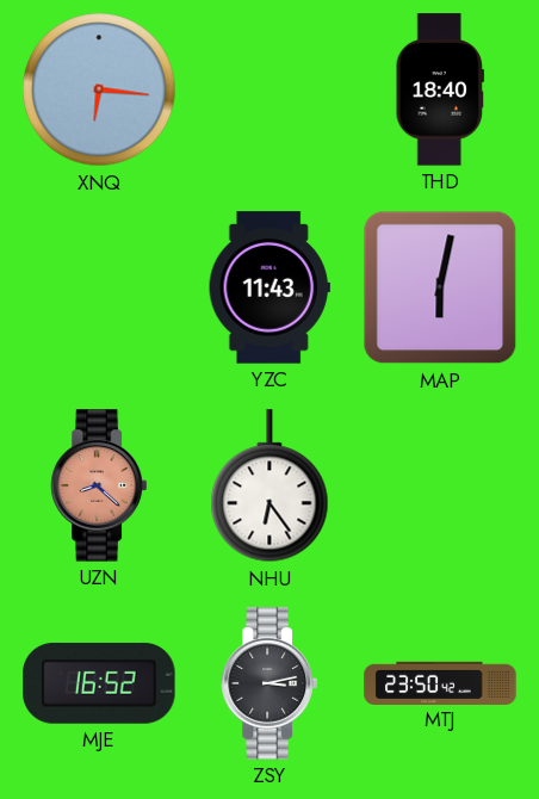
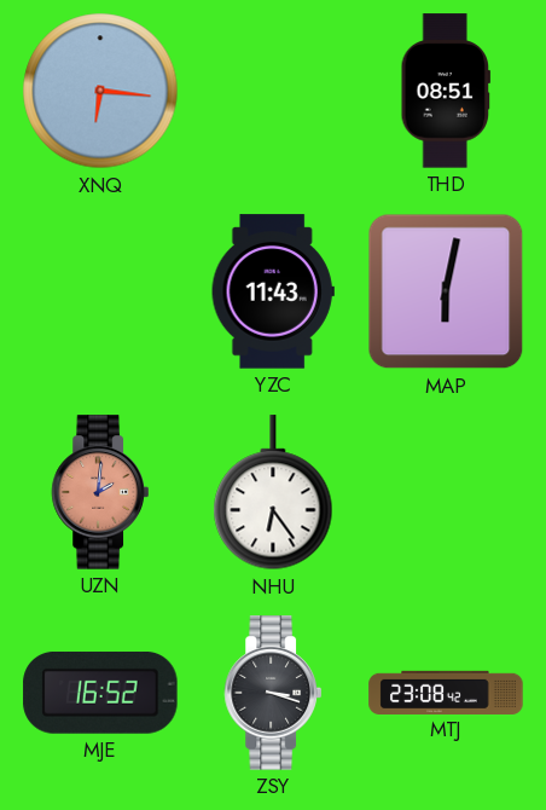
THD: 18:40 -> 08:51
UZN: 8:22 -> 2:01
ZSY: 3:13 -> 3:18
MTJ: 23:50 -> 23:08
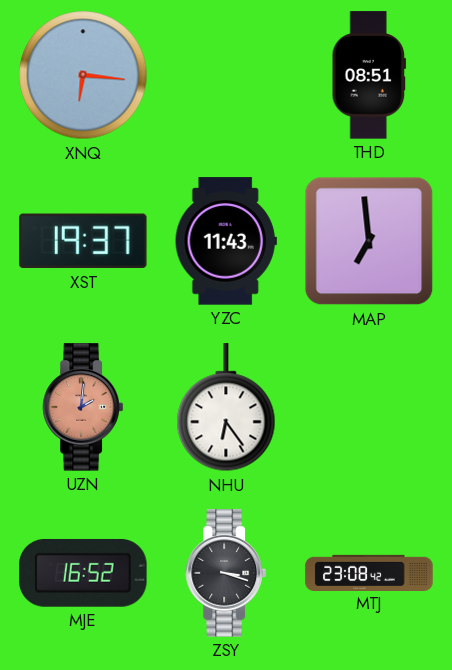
XST: none -> 19:37
MAP: 6:02 -> 6:59
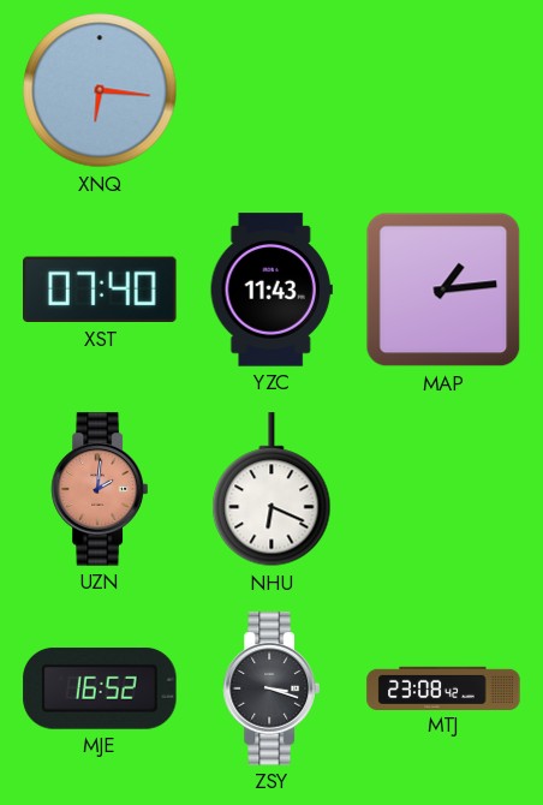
THD: 08:51 -> none
XST: 19:37 -> 07:40
MAP: 6:59 -> 1:14
NHU: 6:24 -> 6:19
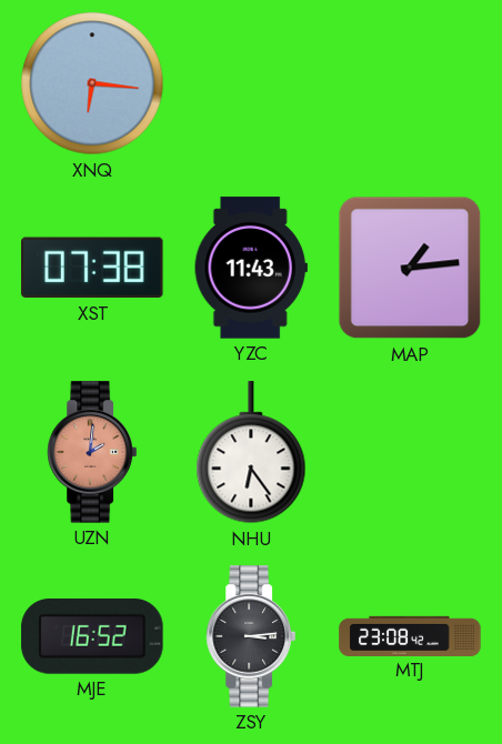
XST: 07:40 -> 07:38
NHU: 6:19 -> 6:24
ZSY: 3:18 -> 3:14
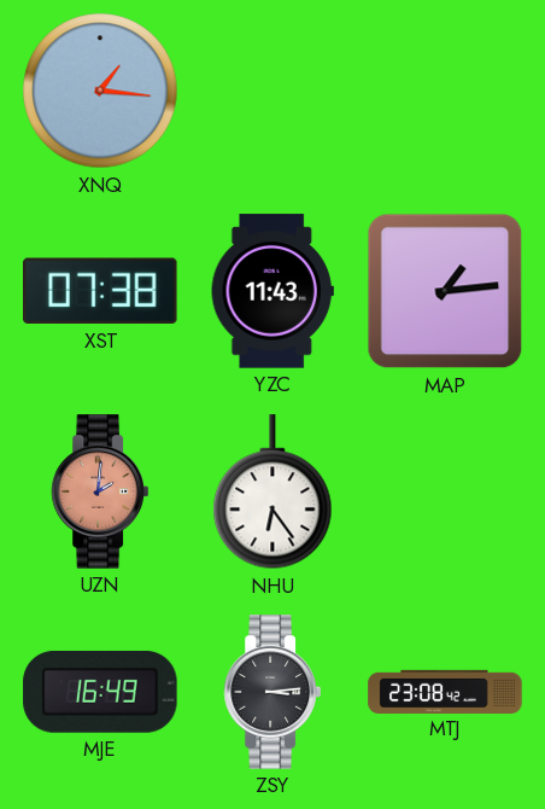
XNQ: 6:16 -> 1:16
MJE: 16:52 -> 16:49
